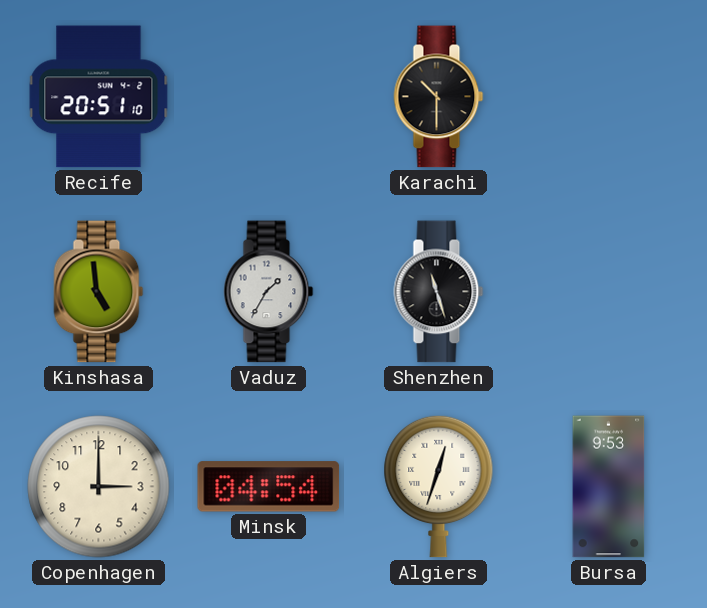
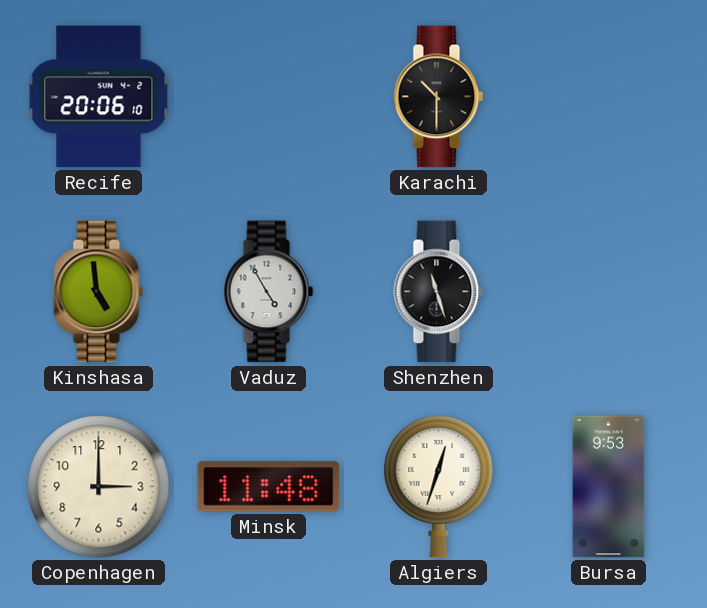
Recife: 20:51 -> 20:06
Vaduz: 1:35 -> 4:55
Minsk: 04:54 -> 11:48
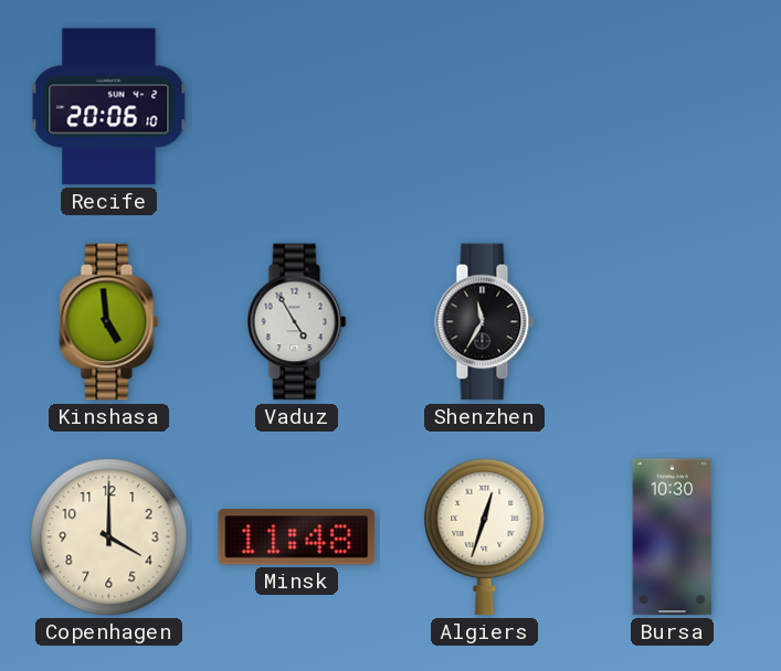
Karachi: 10:30 -> none
Shenzhen: 11:27 -> 11:35
Copenhagen: 3:00 -> 4:00
Bursa: 9:53 -> 10:30
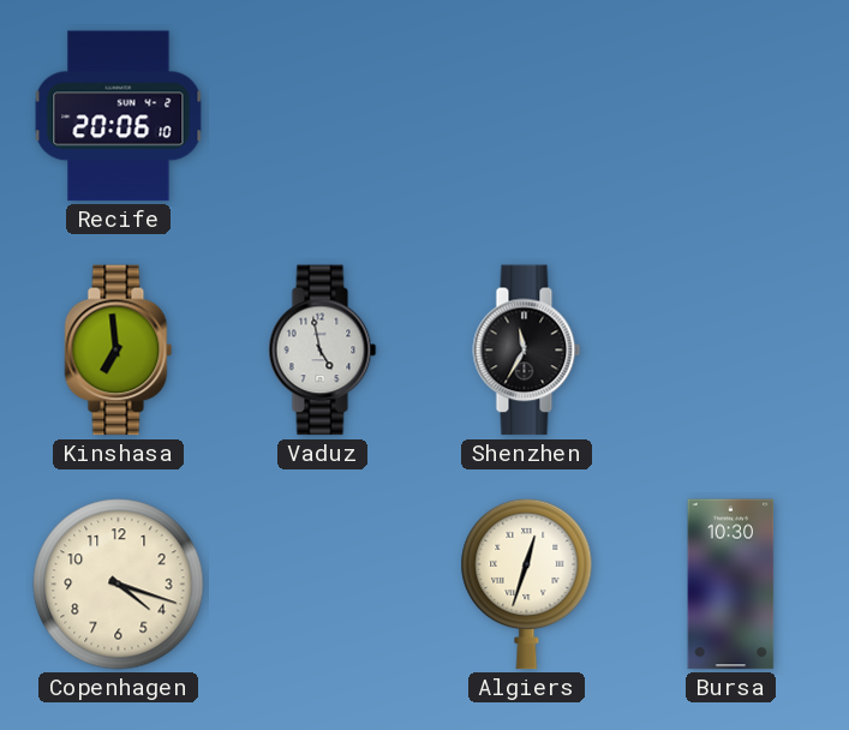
Kinshasa: 4:59 -> 6:59
Vaduz: 4:55 -> 4:58
Copenhagen: 4:00 -> 4:18
Minsk: 11:48 -> none
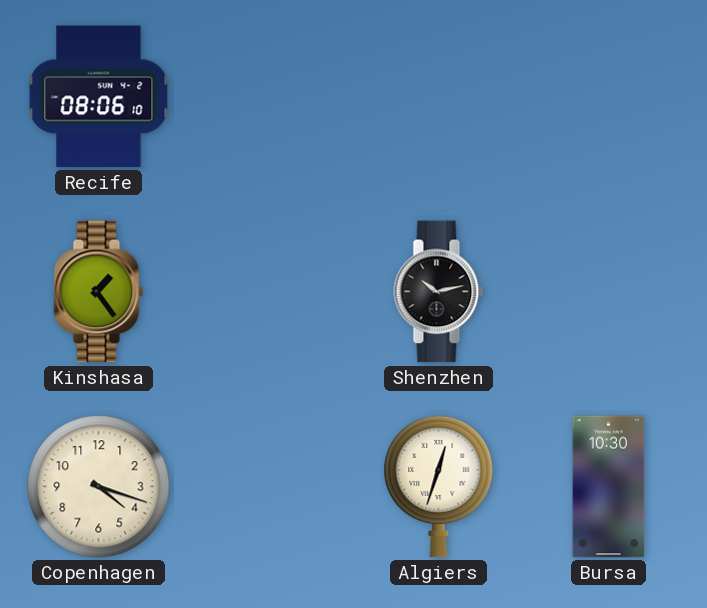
Recife: 20:06 -> 08:06
Kinshasa: 6:59 -> 1:24
Vaduz: 4:58 -> none
Shenzhen: 11:35 -> 10:13
